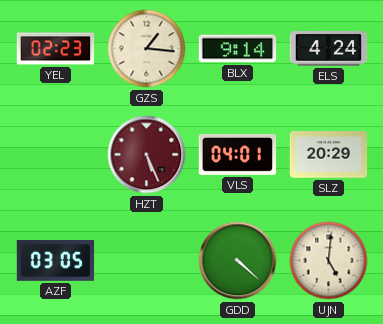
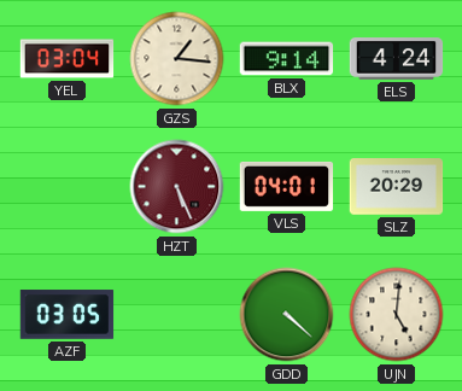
YEL: 02:23 -> 03:04
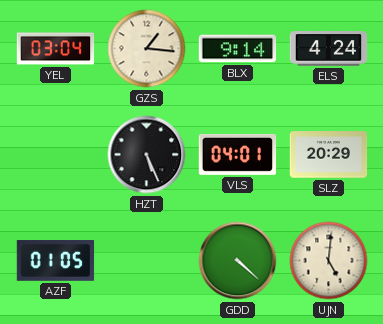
HZT dial: burgundy -> black
AZF: 03:05 -> 01:05
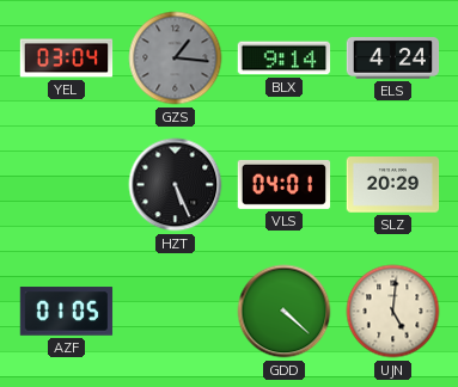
GZS dial: cream -> grey
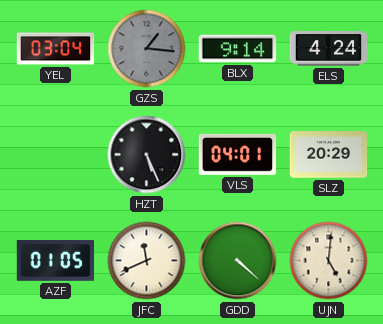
JFC: none -> 11:41
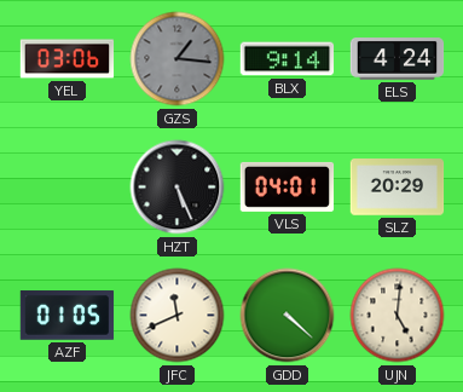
YEL: 03:04 -> 03:06
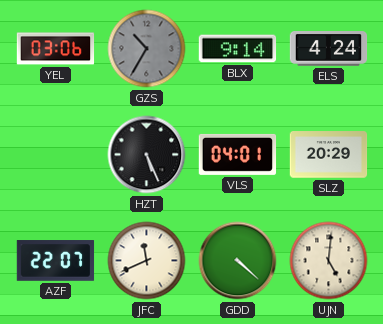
GZS: 1:16 -> 10:35
AZF: 01:05 -> 22:07
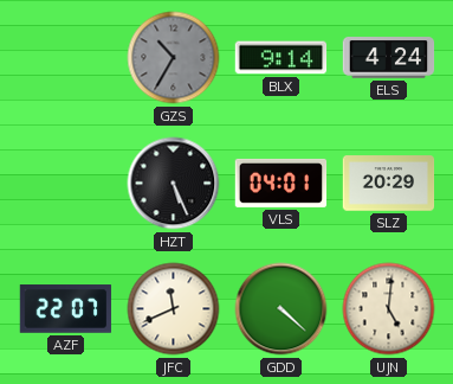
YEL: 03:06 -> none
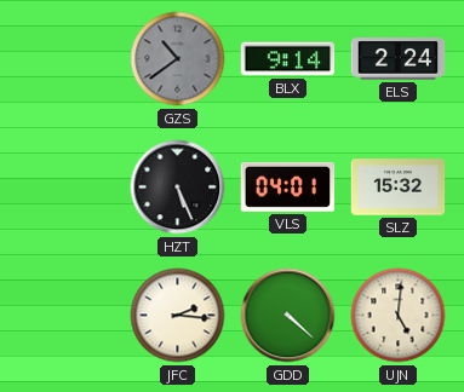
GZS: 10:35 -> 10:39
ELS: 4:24 -> 2:24
SLZ: 20:29 -> 15:32
AZF: 22:07 -> none
JFC: 11:41 -> 2:16
